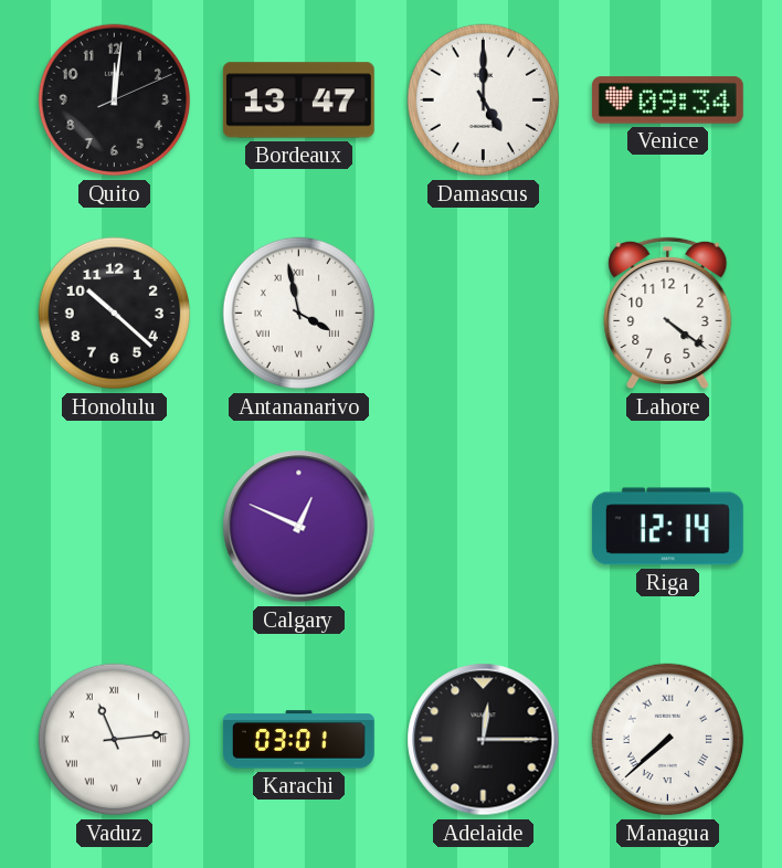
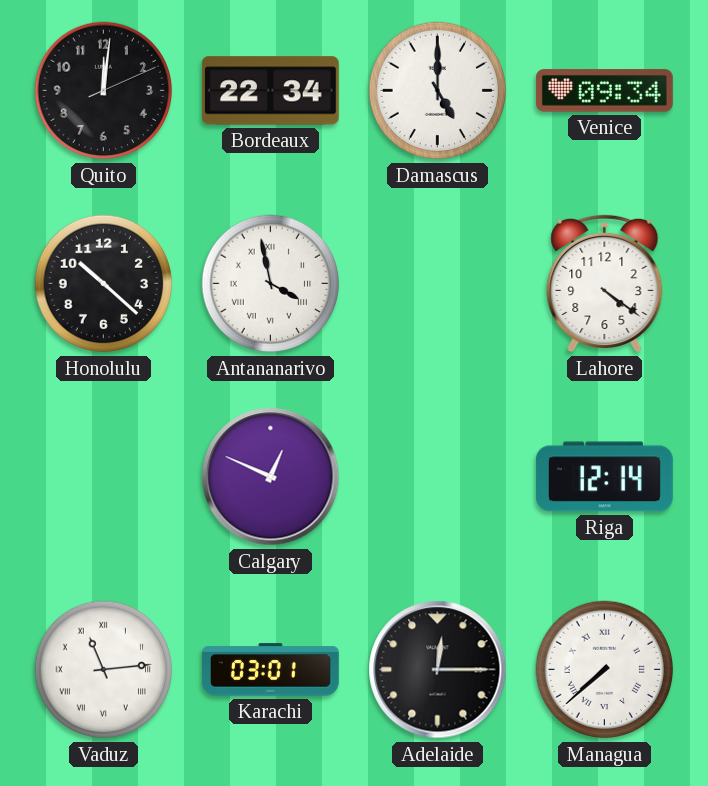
Bordeaux: 13:47 -> 22:34
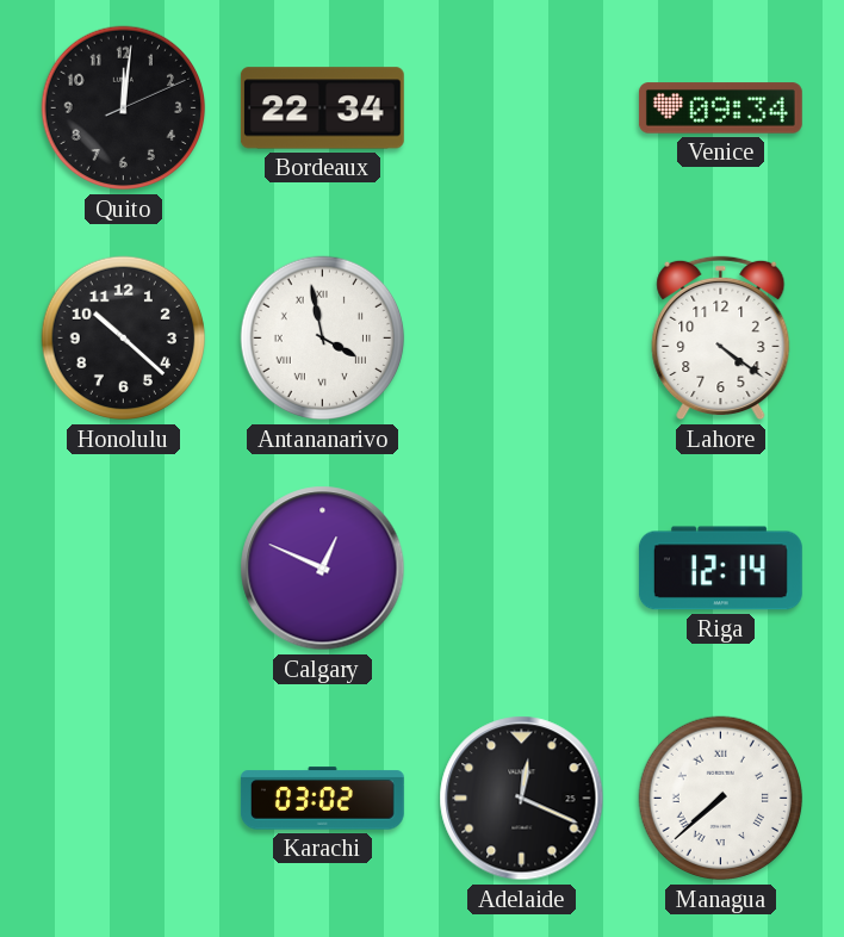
Damascus: 5:00 -> none
Vaduz: 11:14 -> none
Karachi: 03:01 -> 03:02
Adelaide: 12:15 -> 12:19
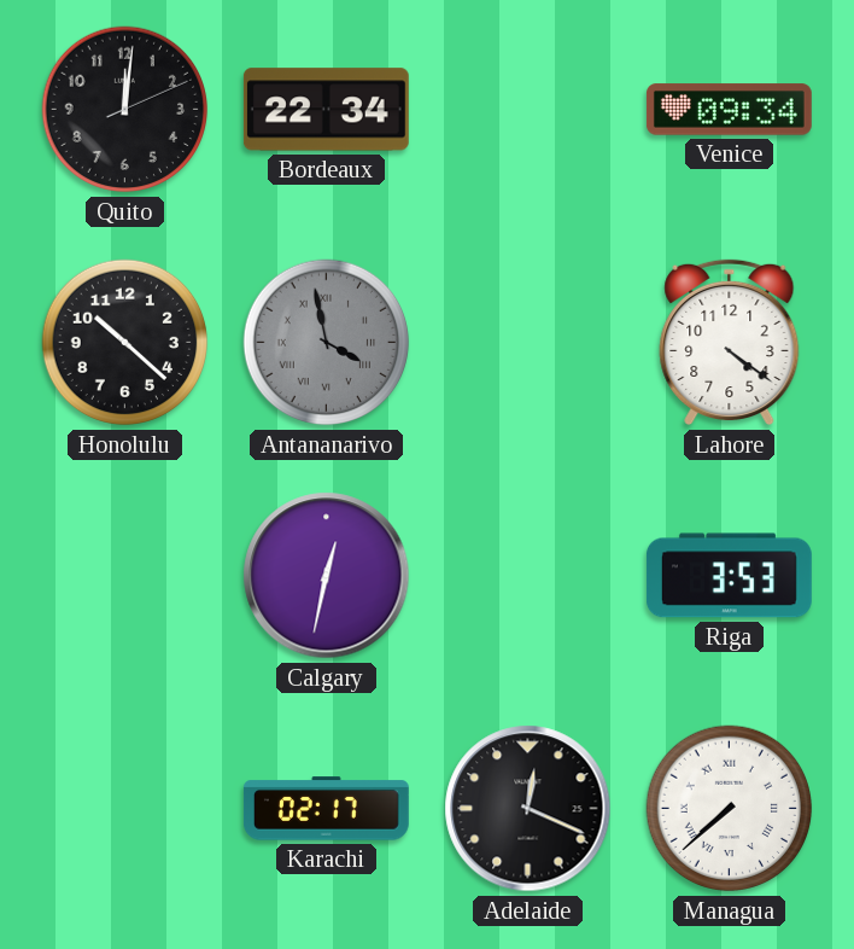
Antananarivo dial: white -> grey
Calgary: 12:49 -> 12:32
Riga: 12:14 -> 3:53
Karachi: 03:02 -> 02:17
